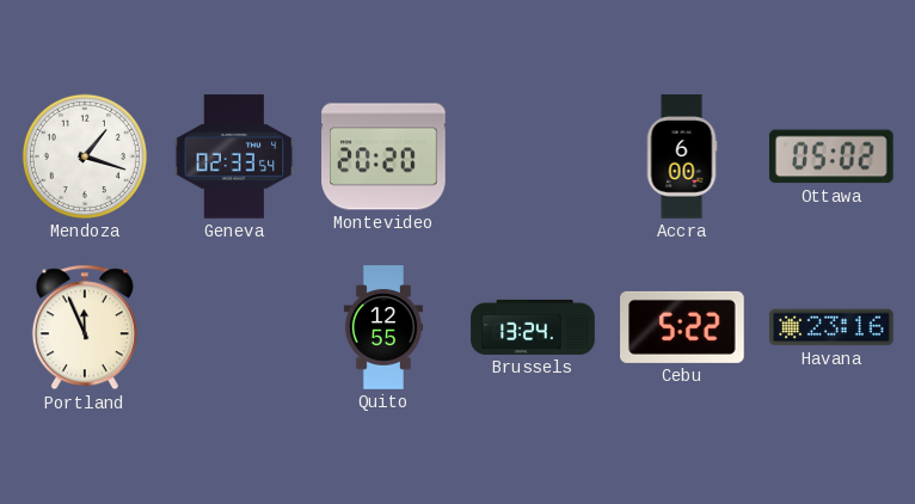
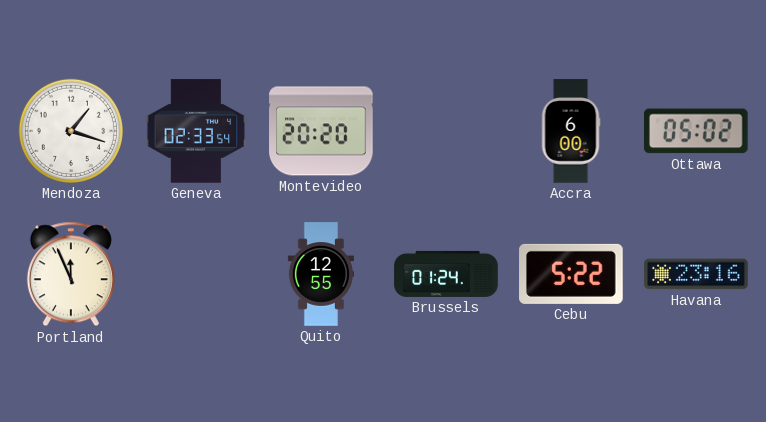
Brussels: 13:24 -> 01:24
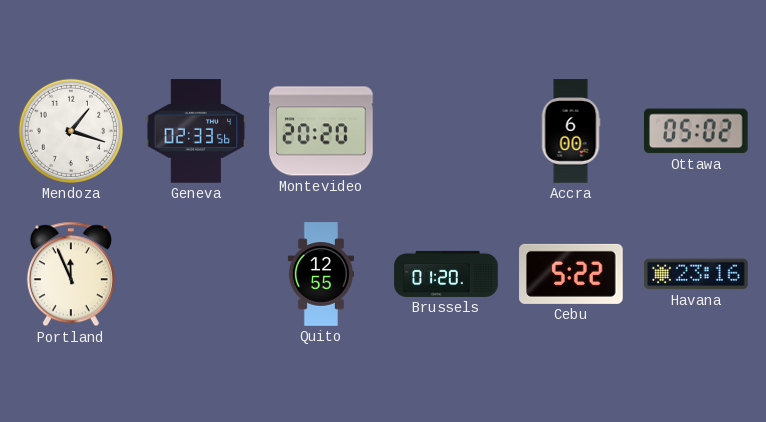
Geneva: 02:33:54 -> 02:33:56
Brussels: 01:24 -> 01:20
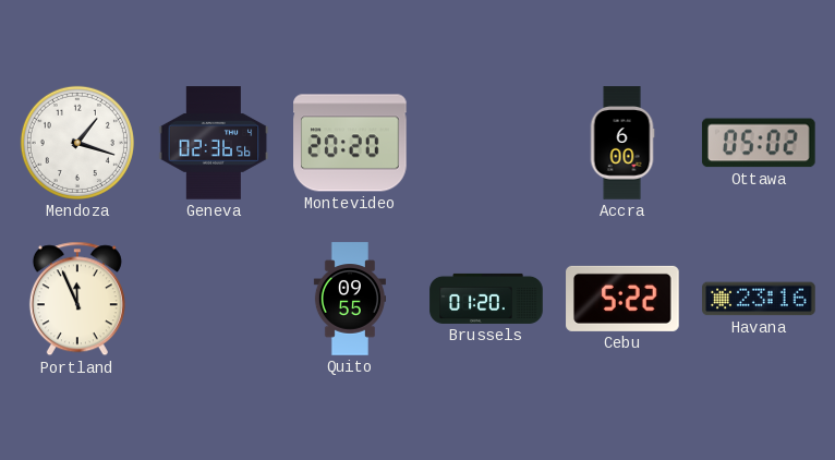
Geneva: 02:33 -> 02:36
Quito: 12:55 -> 09:55
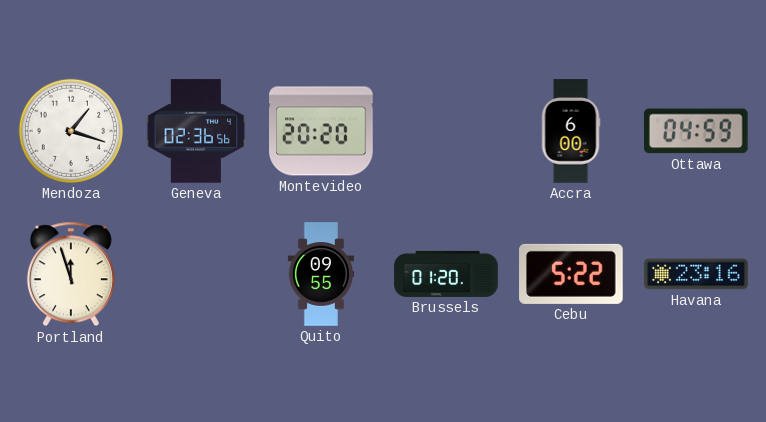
Ottawa: 05:02 -> 04:59
Portland: 11:56 -> 11:57
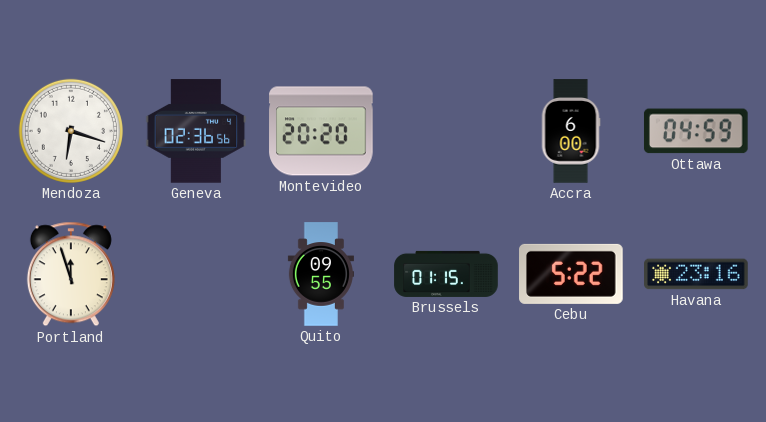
Mendoza: 1:18 -> 6:18
Brussels: 01:20 -> 01:15
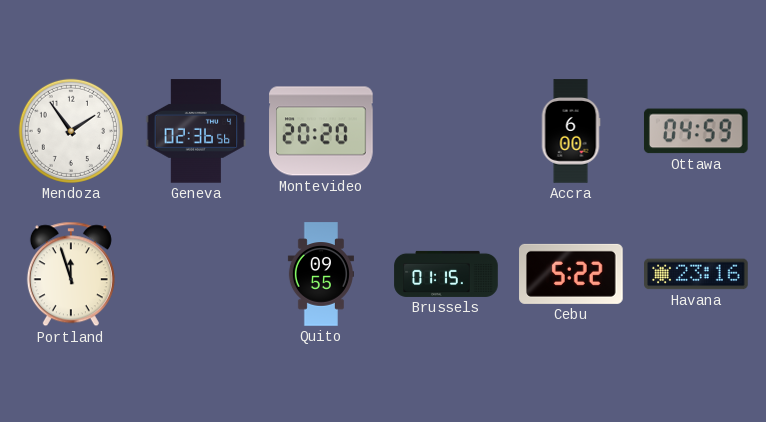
Mendoza: 6:18 -> 1:54
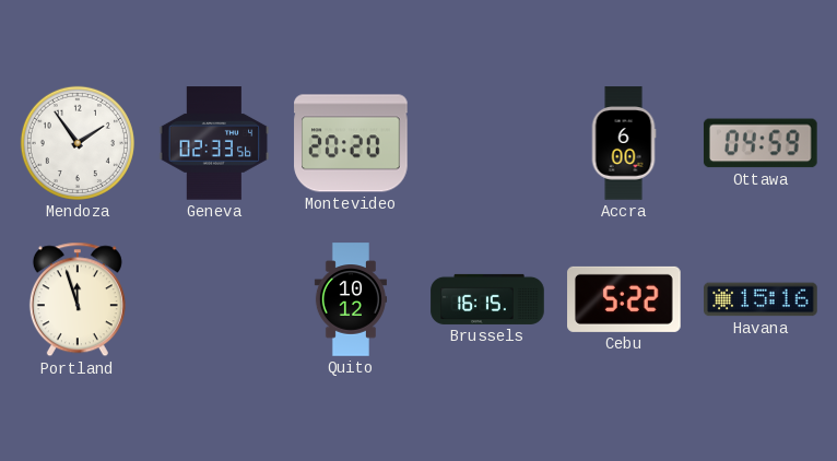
Geneva: 02:36 -> 02:33
Quito: 09:55 -> 10:12
Brussels: 01:15 -> 16:15
Havana: 23:16 -> 15:16
